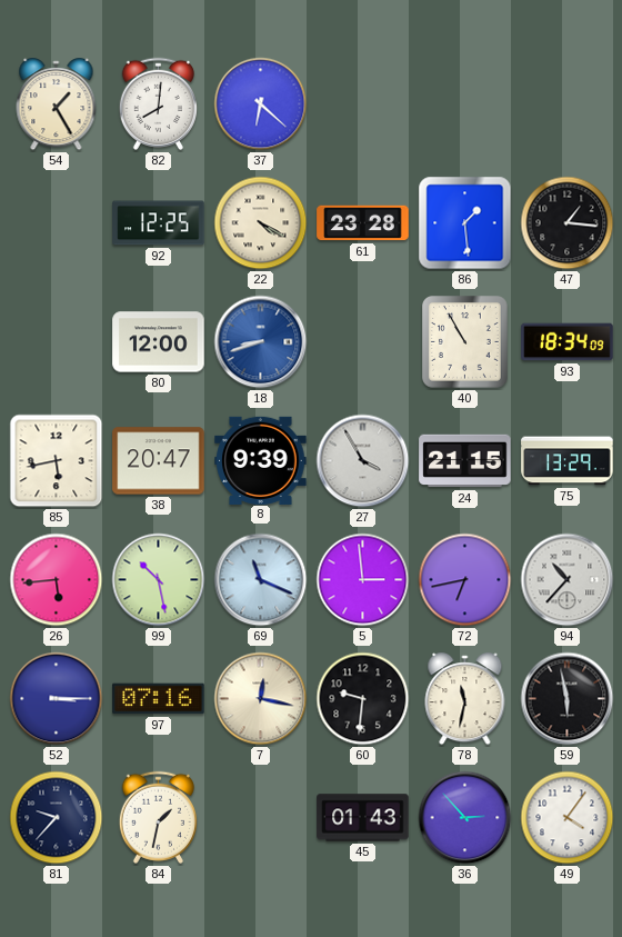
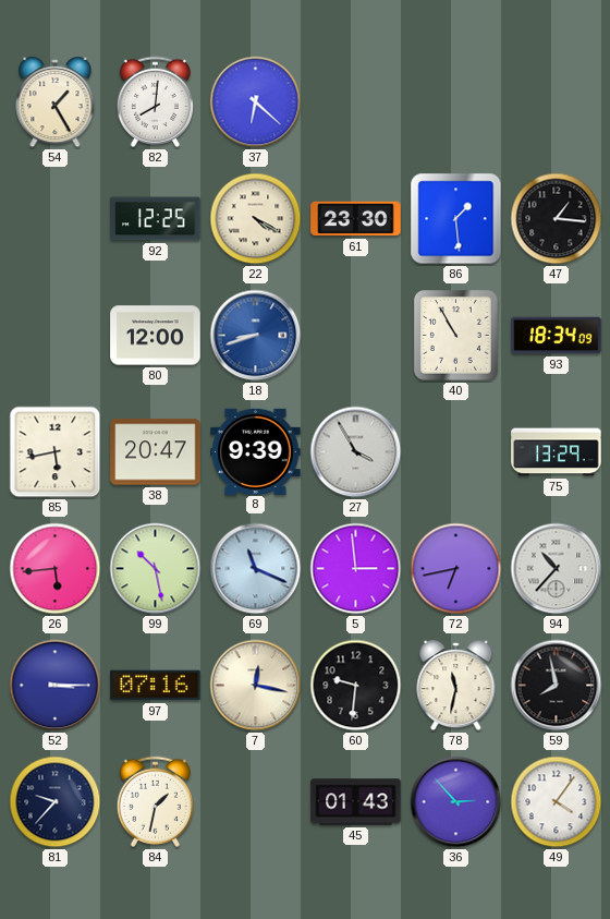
61: 23:28 -> 23:30
24: 21:15 -> none
59: 5:58 -> 7:58
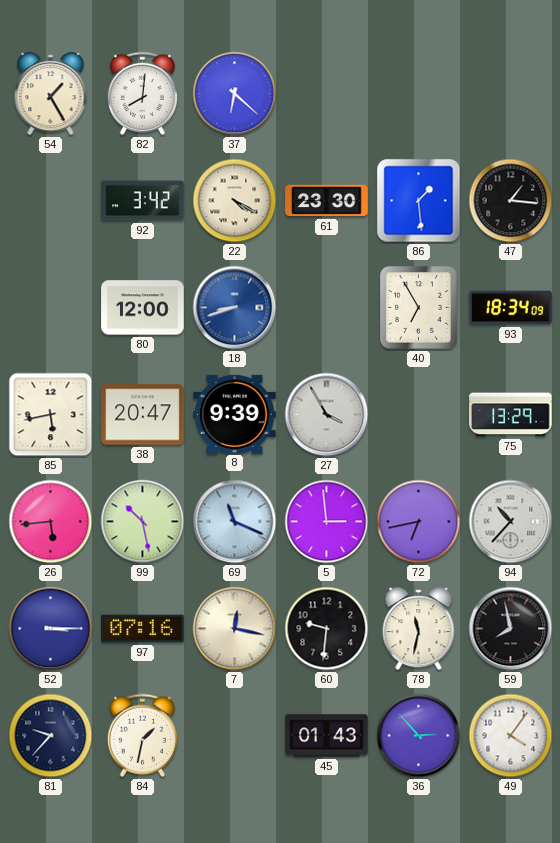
92: 12:25 -> 3:42
40: 10:55 -> 6:55
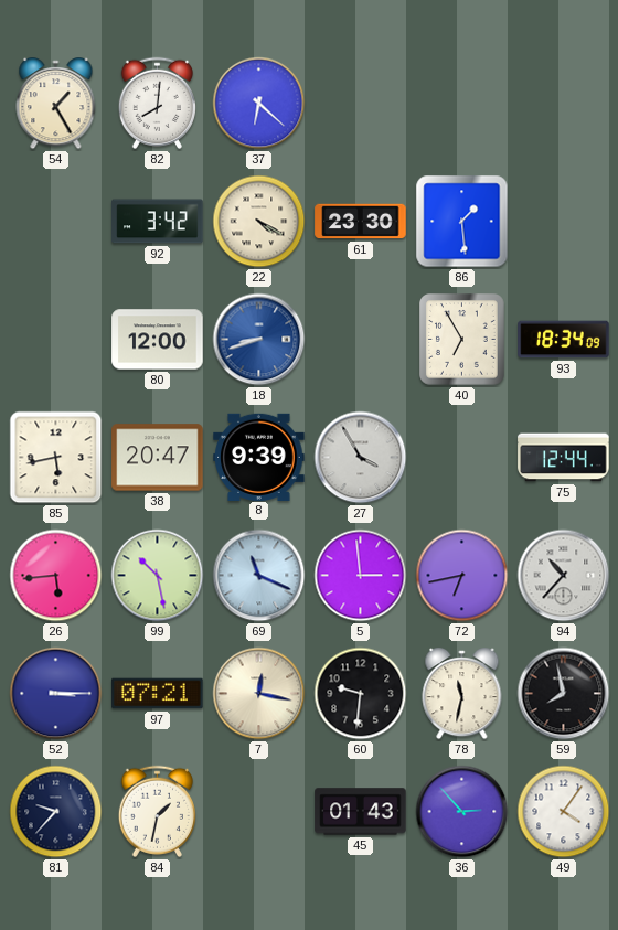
47: 1:16 -> none
75: 13:29 -> 12:44
97: 07:16 -> 07:21
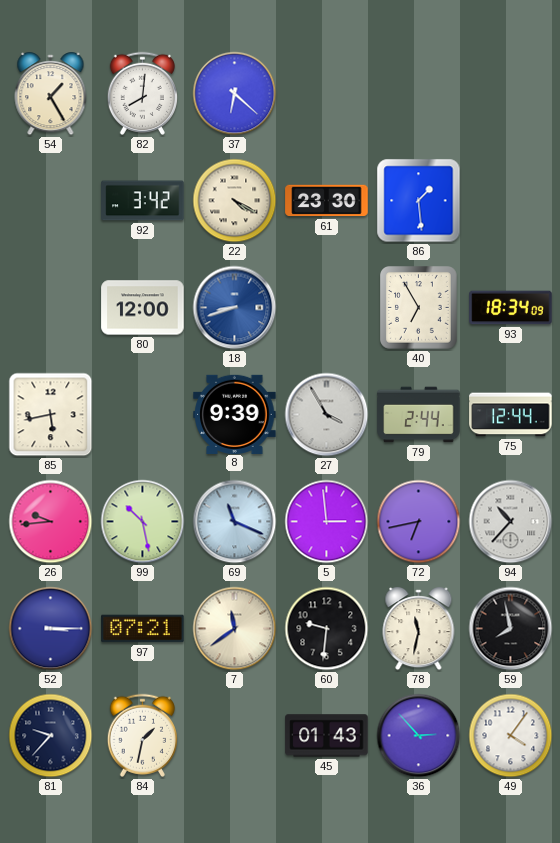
38: 20:47 -> none
79: none -> 2:44
26: 5:44 -> 9:44
7: 12:17 -> 11:39
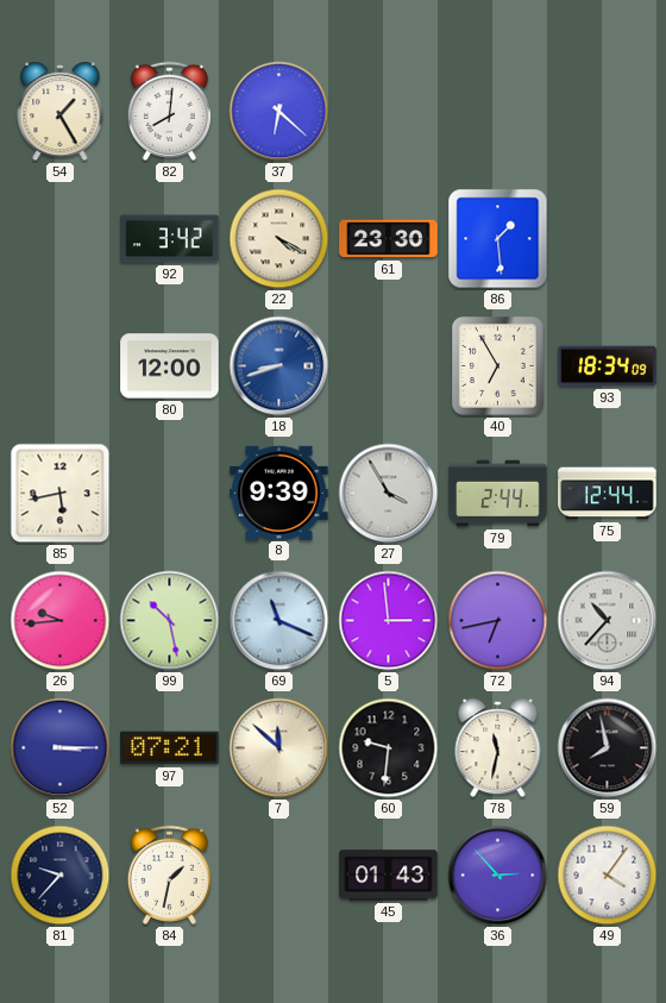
7: 11:39 -> 11:52
